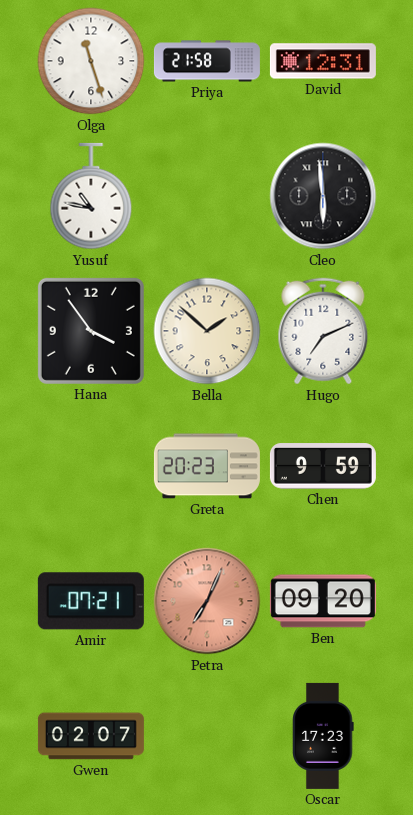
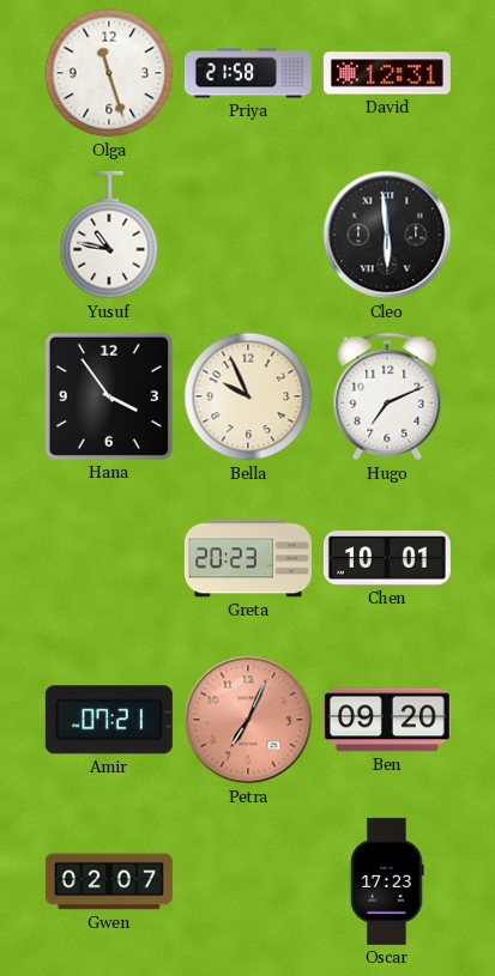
Bella: 1:52 -> 9:56
Chen: 9:59 -> 10:01
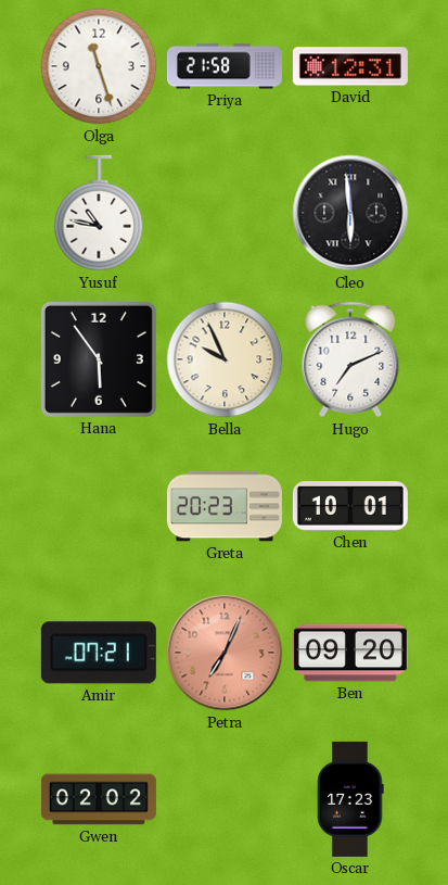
Hana: 3:54 -> 5:54
Gwen: 02:07 -> 02:02
